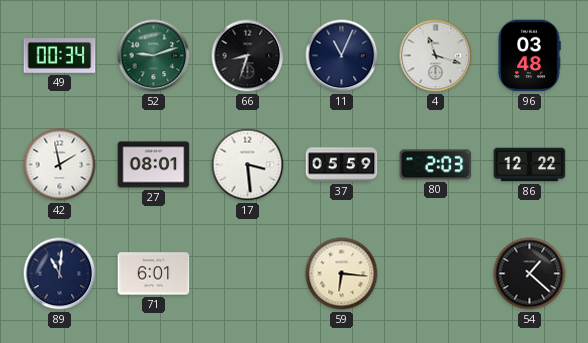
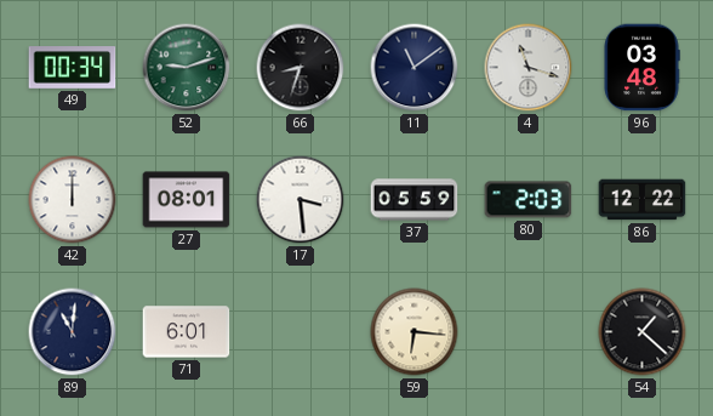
11: 11:04 -> 11:09
42: 1:58 -> 12:00
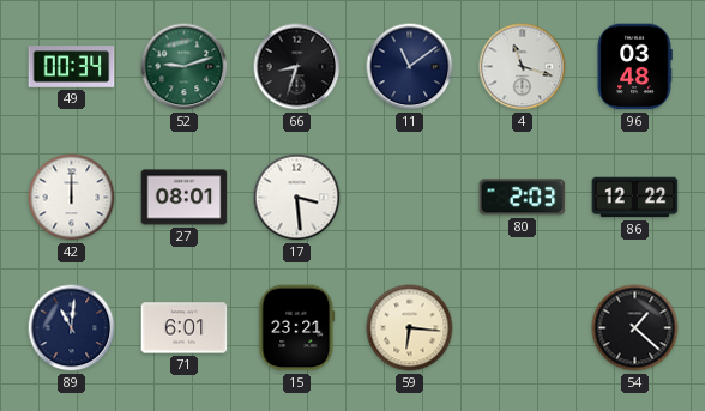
37: 05:59 -> none
15: none -> 23:21
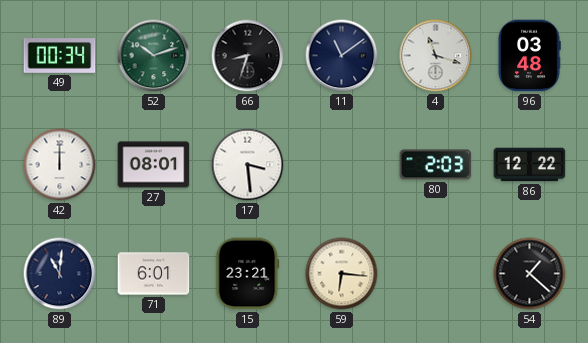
52: 9:12 -> 10:12
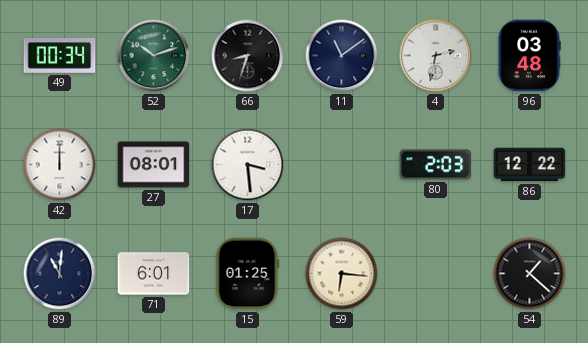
4: 11:18 -> 2:32
15: 23:21 -> 01:25
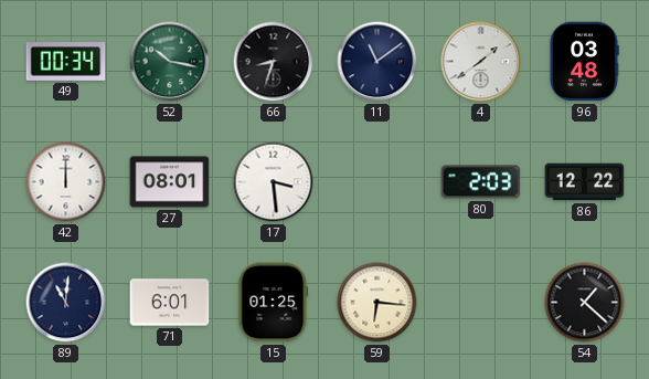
52: 10:12 -> 10:17
4: 2:32 -> 1:39
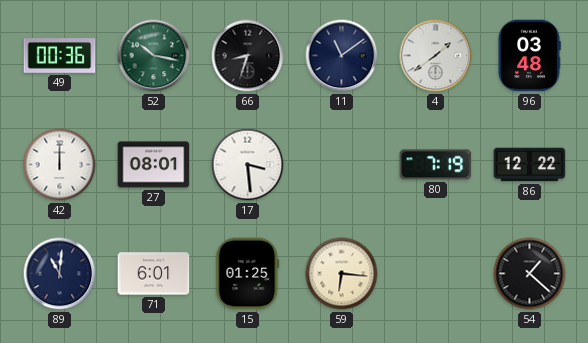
49: 00:34 -> 00:36
80: 2:03 -> 7:19
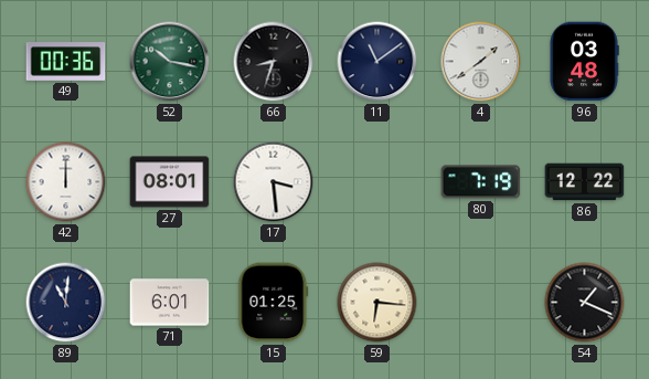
54: 1:22 -> 1:19
